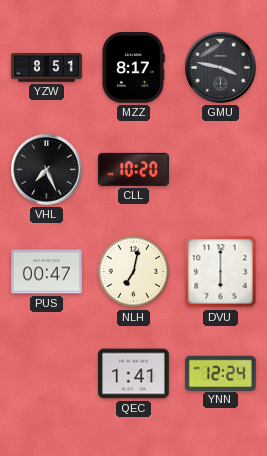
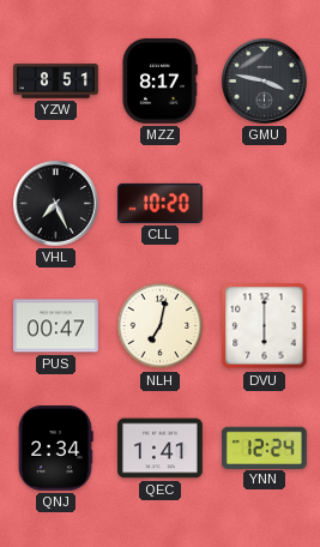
QNJ: none -> 2:34
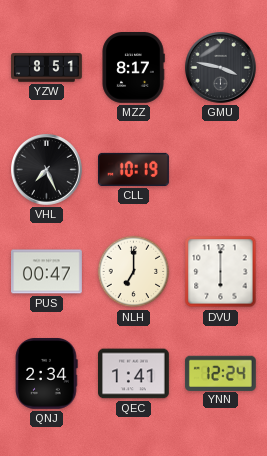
CLL: 10:20 -> 10:19
NLH: 7:02 -> 7:00
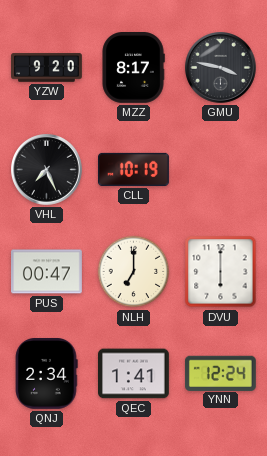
YZW: 8:51 -> 9:20
